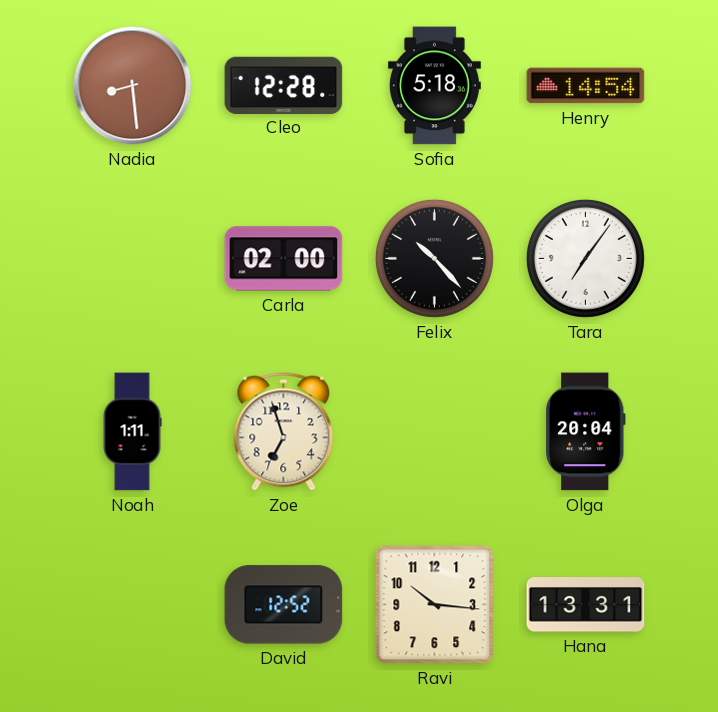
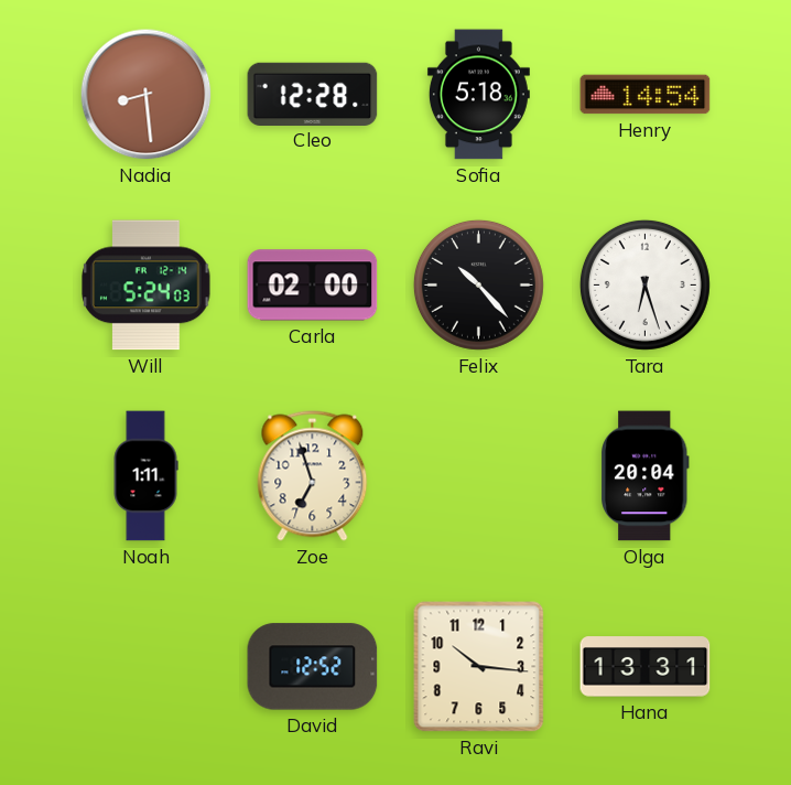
Will: none -> 5:24
Tara: 7:06 -> 6:27
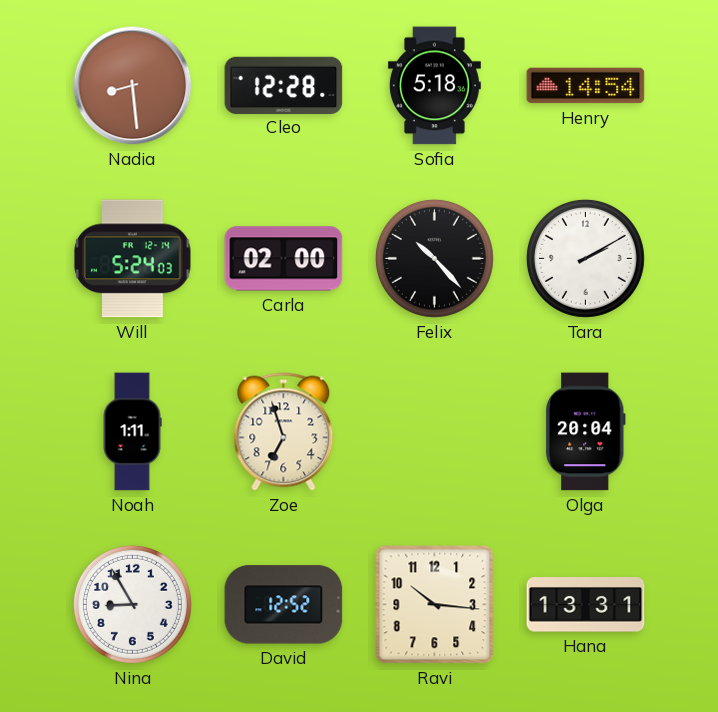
Tara: 6:27 -> 2:10
Nina: none -> 8:55
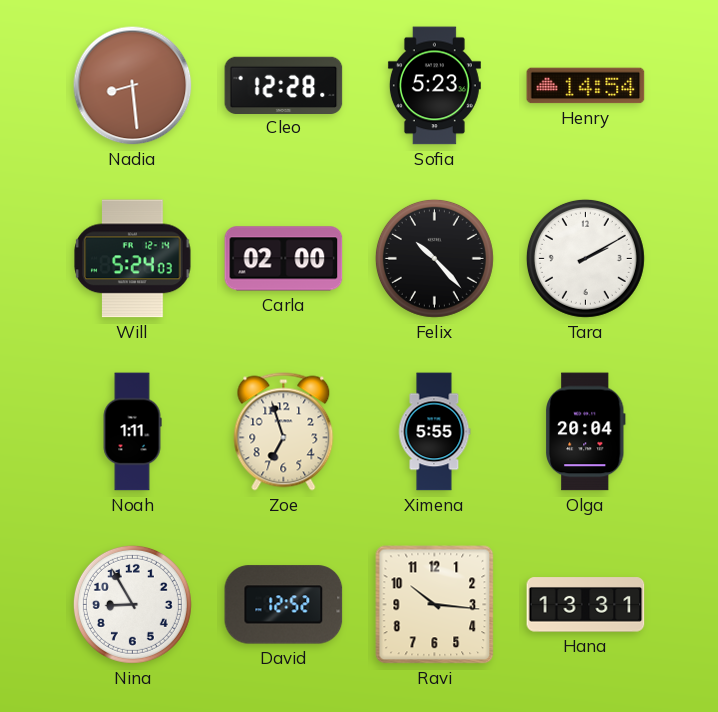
Sofia: 5:18 -> 5:23
Ximena: none -> 5:55
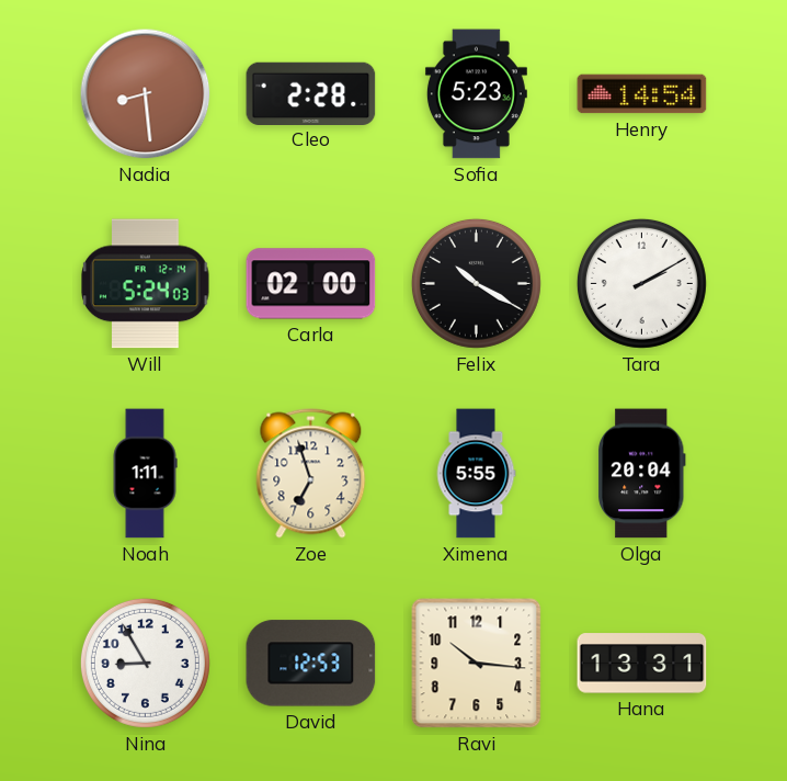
Cleo: 12:28 -> 2:28
Felix: 10:23 -> 10:20
David: 12:52 -> 12:53
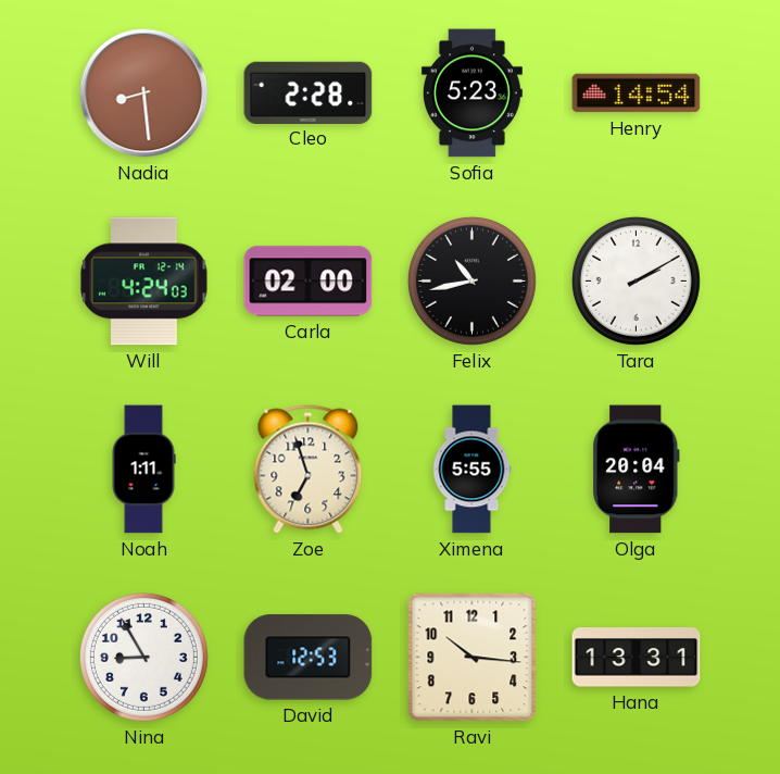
Will: 5:24 -> 4:24
Felix: 10:20 -> 10:43
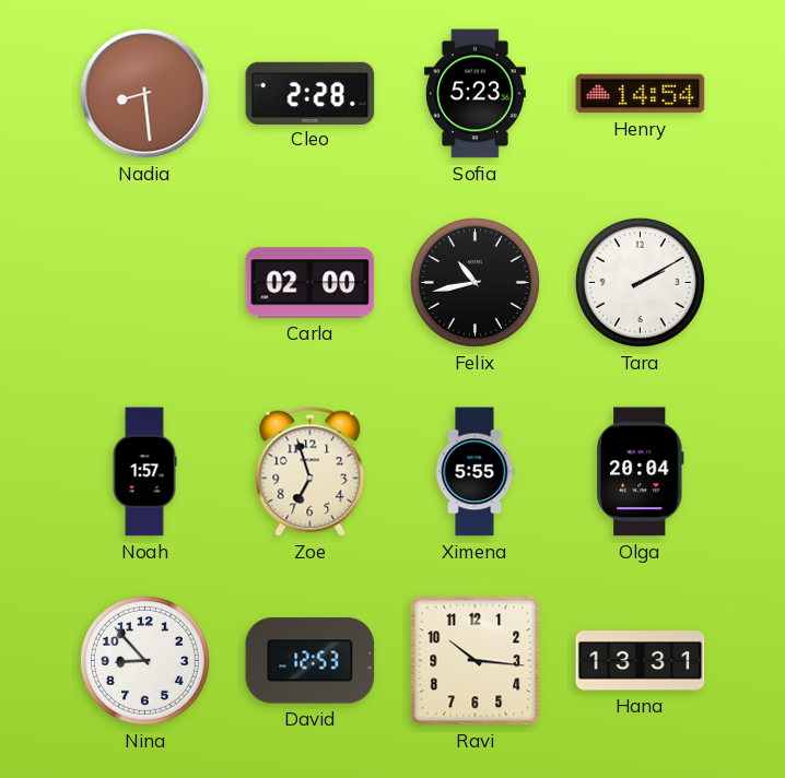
Will: 4:24 -> none
Noah: 1:11 -> 1:57
Nina: 8:55 -> 8:53
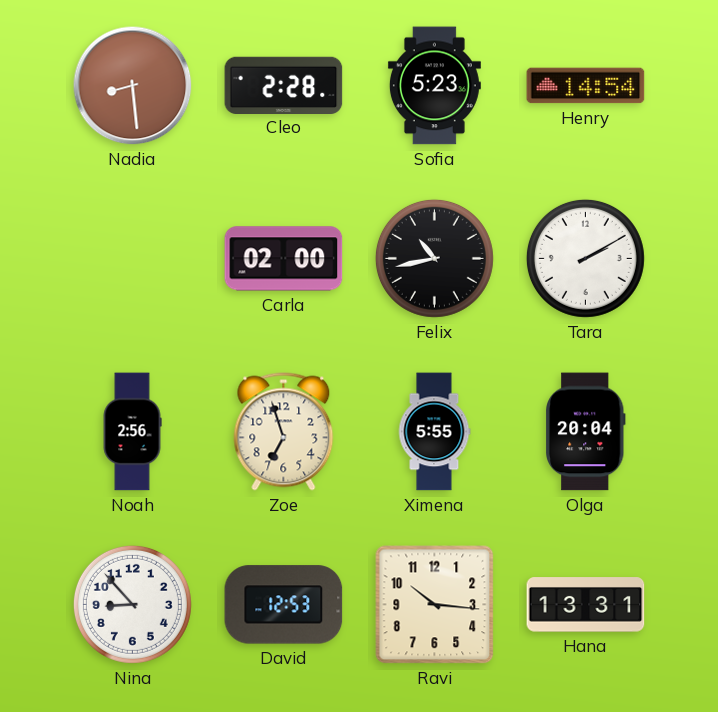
Noah: 1:57 -> 2:56
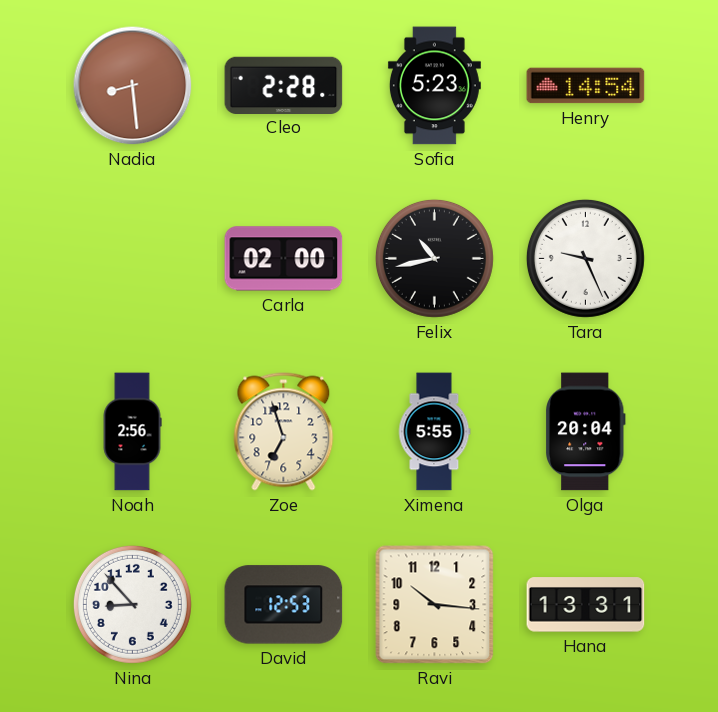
Tara: 2:10 -> 9:26
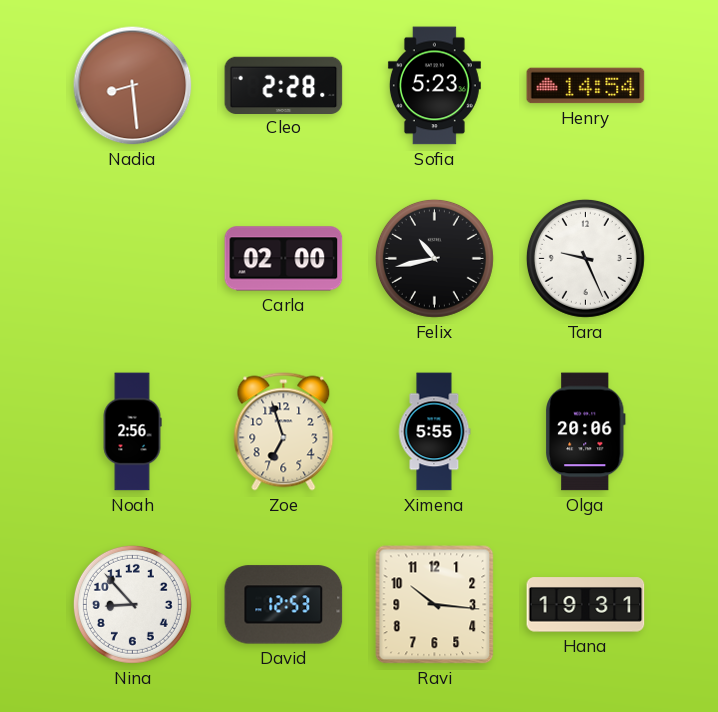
Olga: 20:04 -> 20:06
Hana: 13:31 -> 19:31
